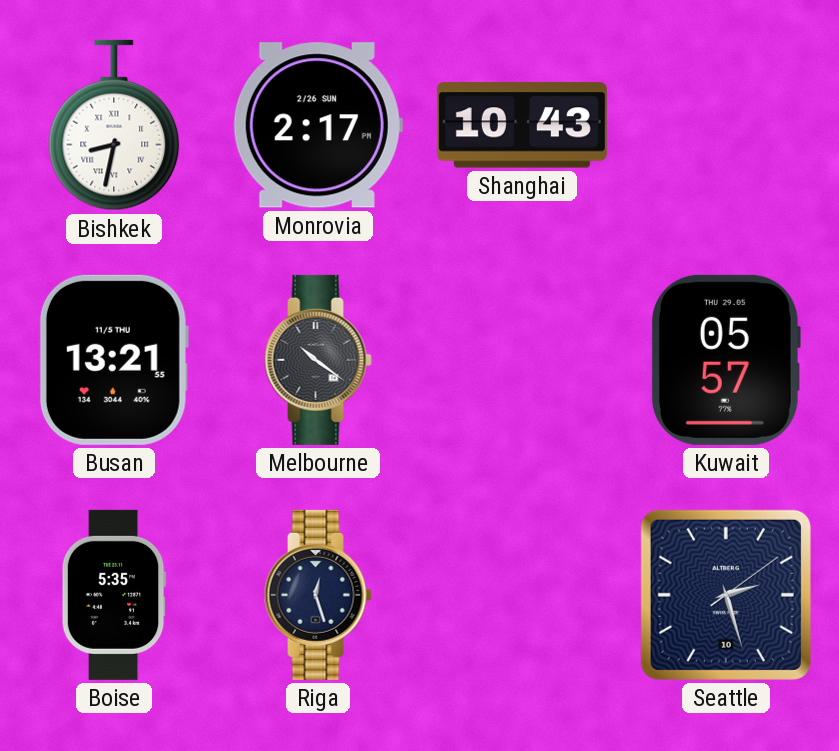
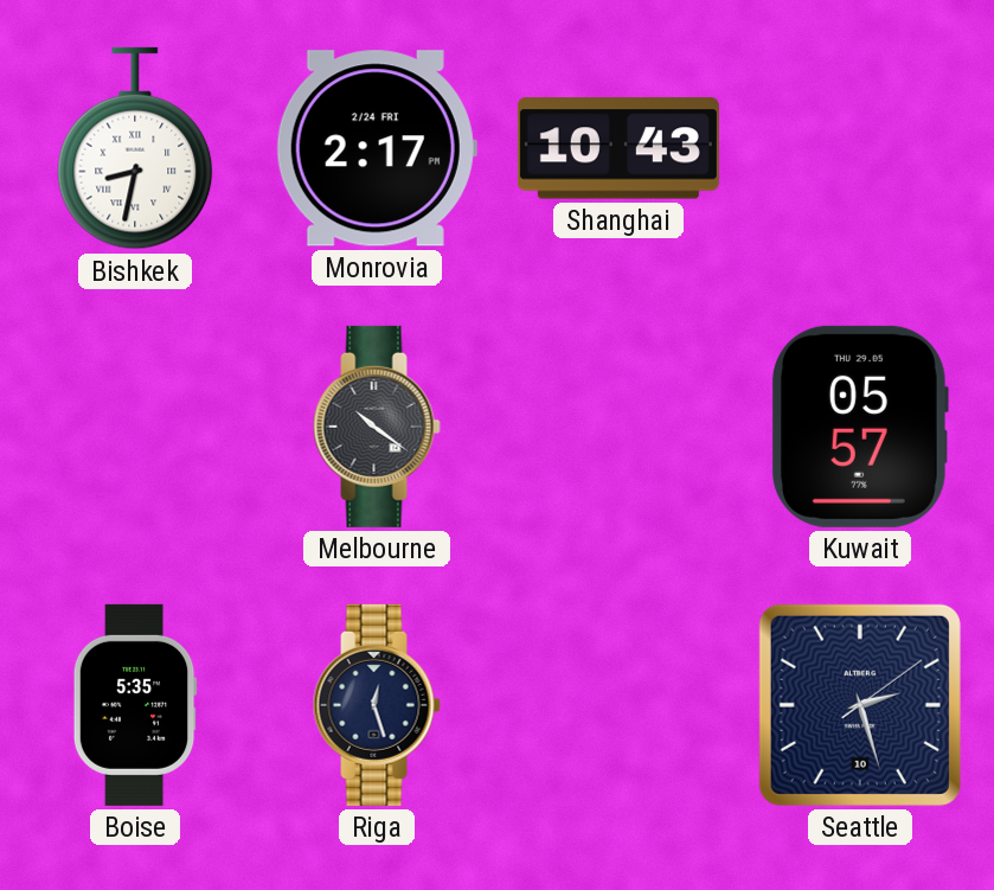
Monrovia date: 2/26 SUN -> 2/24 FRI
Busan: 13:21 -> none
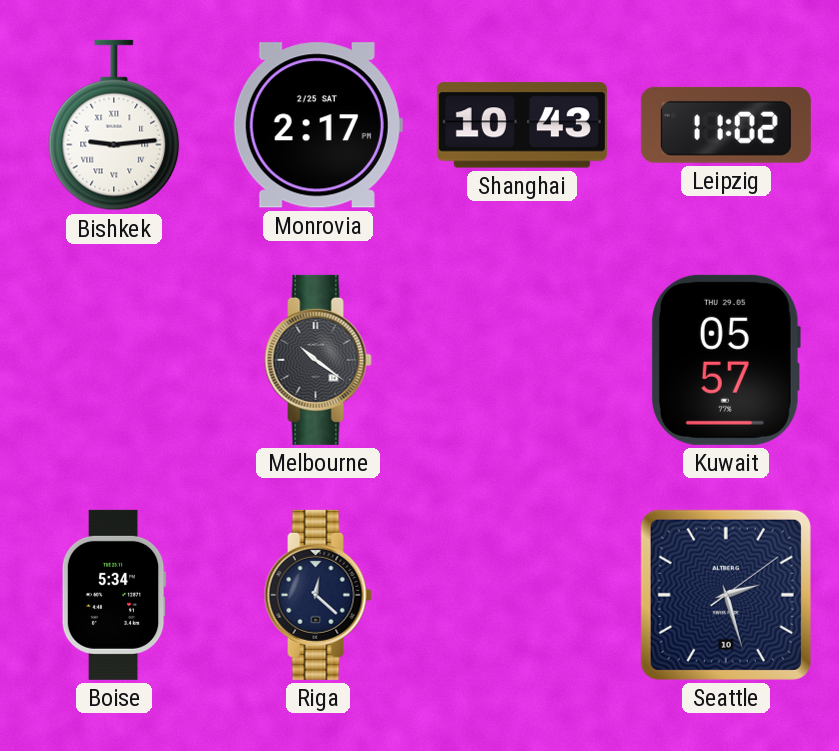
Bishkek: 8:32 -> 9:14
Monrovia date: 2/24 FRI -> 2/25 SAT
Leipzig: none -> 11:02
Boise: 5:35 -> 5:34
Riga: 12:27 -> 12:22
